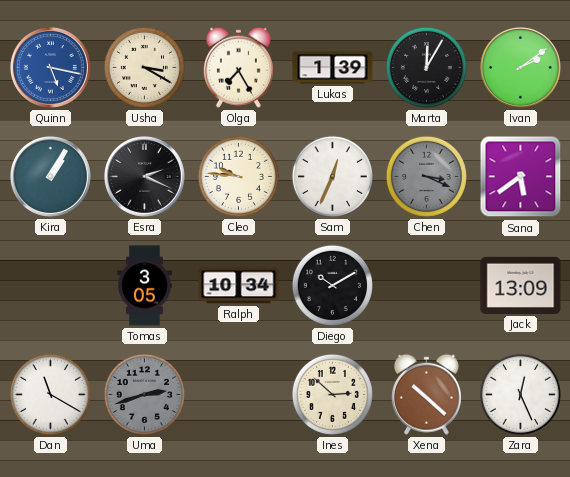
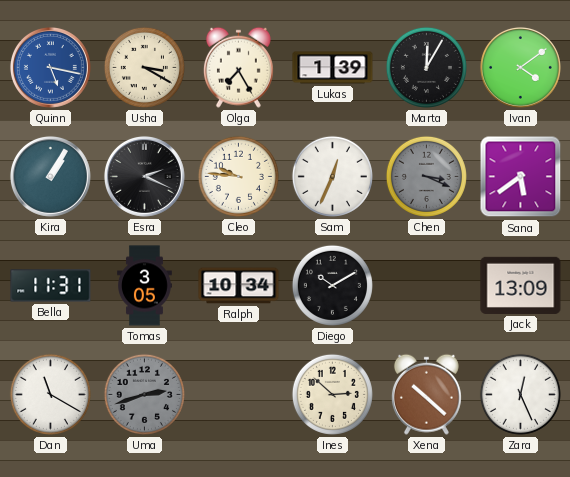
Ivan: 2:09 -> 4:09
Bella: none -> 11:31
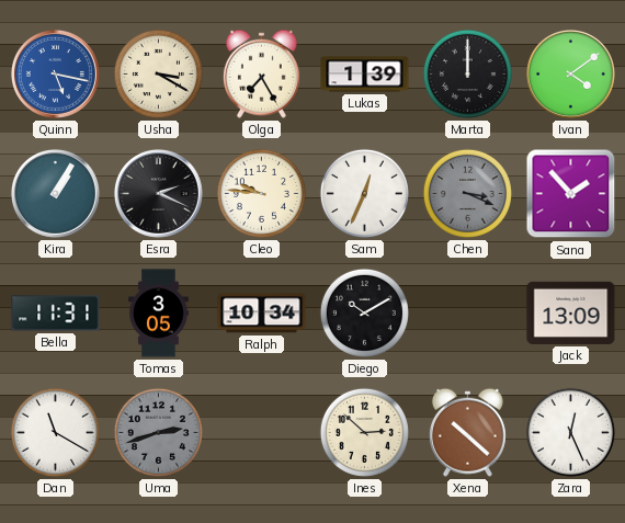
Marta: 12:05 -> 12:00
Sana: 5:39 -> 1:53
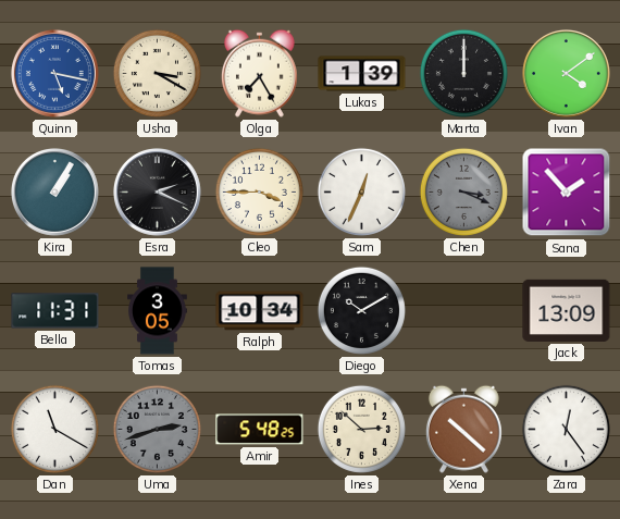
Cleo: 9:46 -> 3:45
Amir: none -> 5:48
Zara: 12:26 -> 12:24
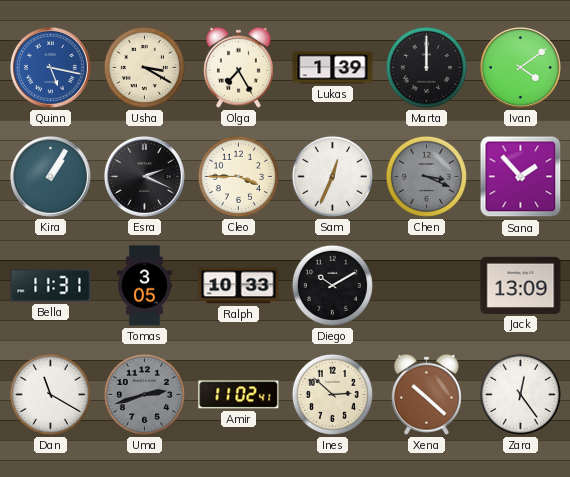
Ralph: 10:34 -> 10:33
Amir: 5:48 -> 11:02
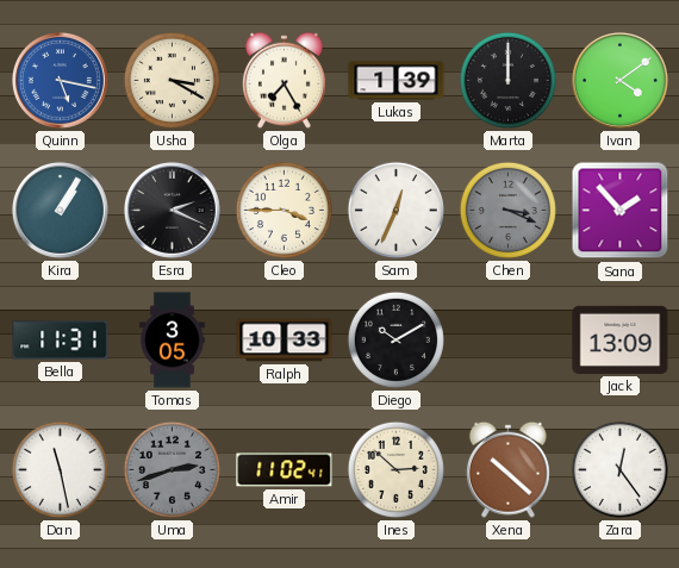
Dan: 11:20 -> 11:28
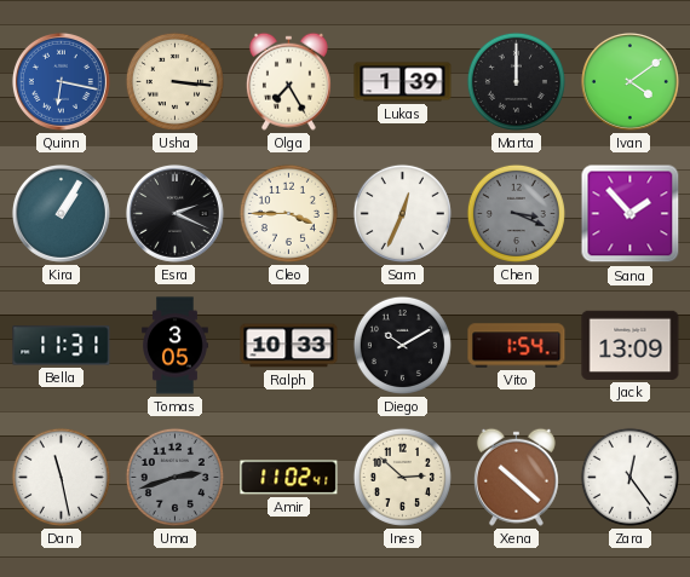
Quinn: 5:17 -> 6:17
Usha: 3:20 -> 3:16
Vito: none -> 1:54
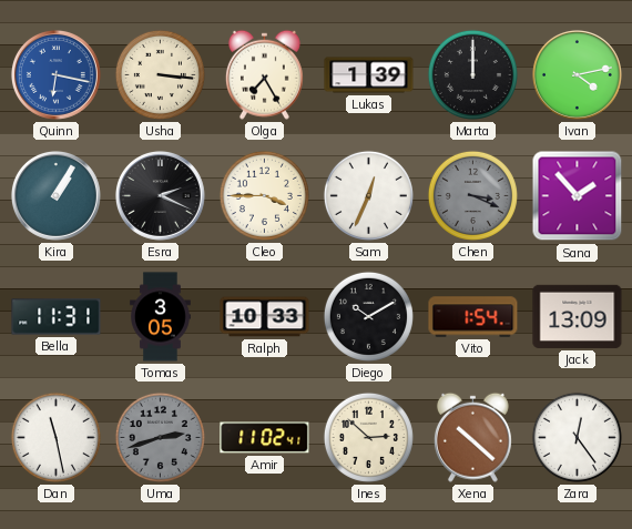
Ivan: 4:09 -> 4:13
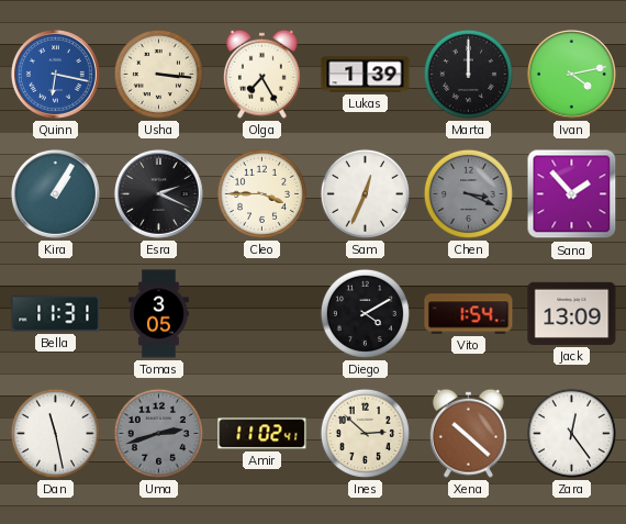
Ralph: 10:33 -> none
Diego: 10:10 -> 4:10
